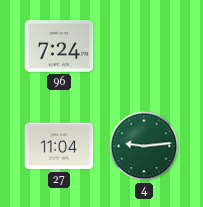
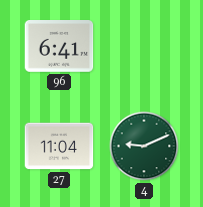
96: 7:24 -> 6:41
4: 9:14 -> 9:11
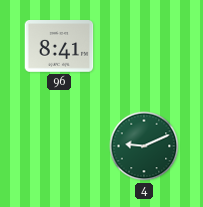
96: 6:41 -> 8:41
27: 11:04 -> none
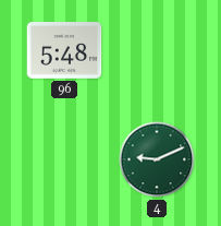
96: 8:41 -> 5:48
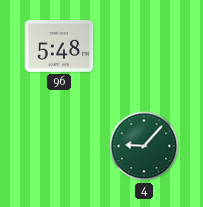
4: 9:11 -> 9:07
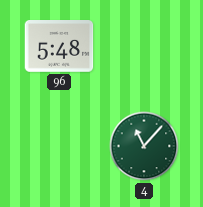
4: 9:07 -> 11:07
